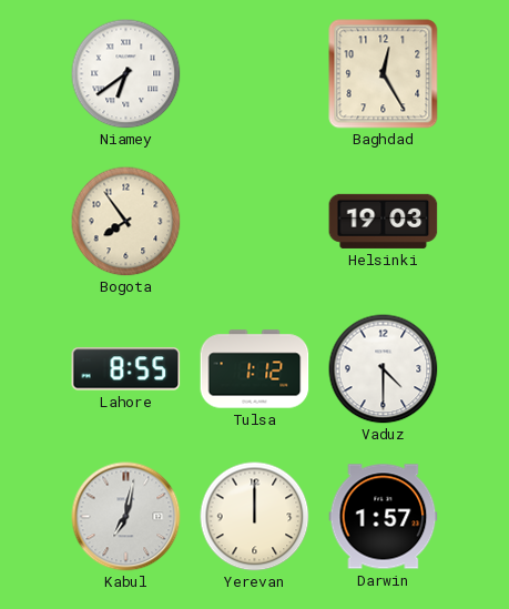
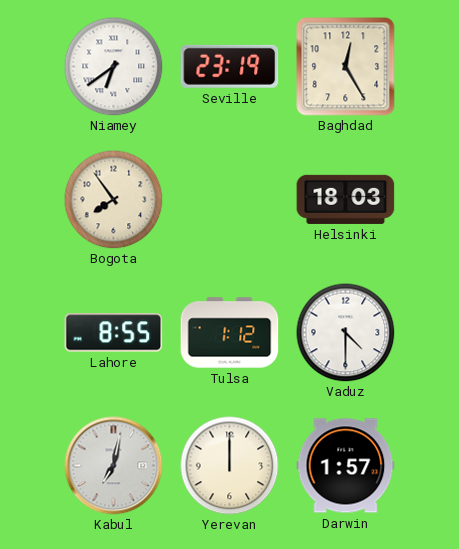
Seville: none -> 23:19
Helsinki: 19:03 -> 18:03
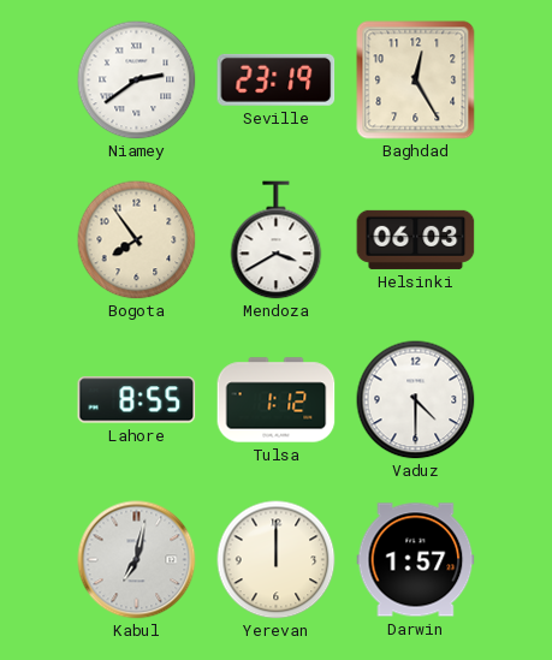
Niamey: 6:39 -> 2:39
Mendoza: none -> 3:40
Helsinki: 18:03 -> 06:03
